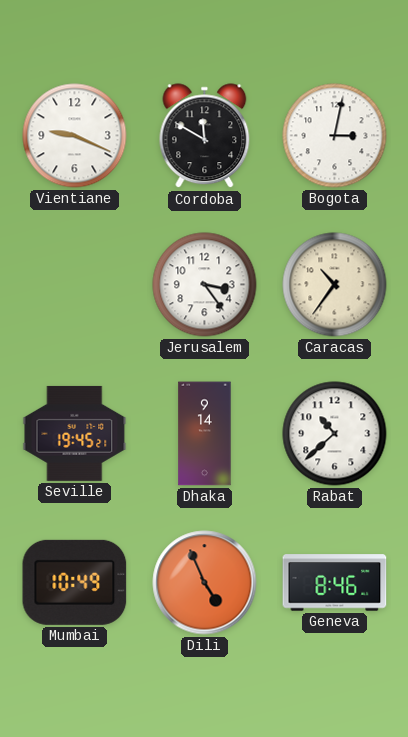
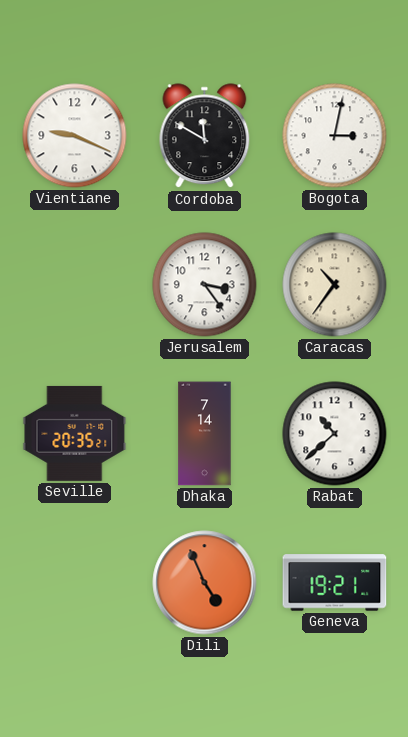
Seville: 19:45 -> 20:35
Dhaka: 9:14 -> 7:14
Mumbai: 10:49 -> none
Geneva: 8:46 -> 19:21
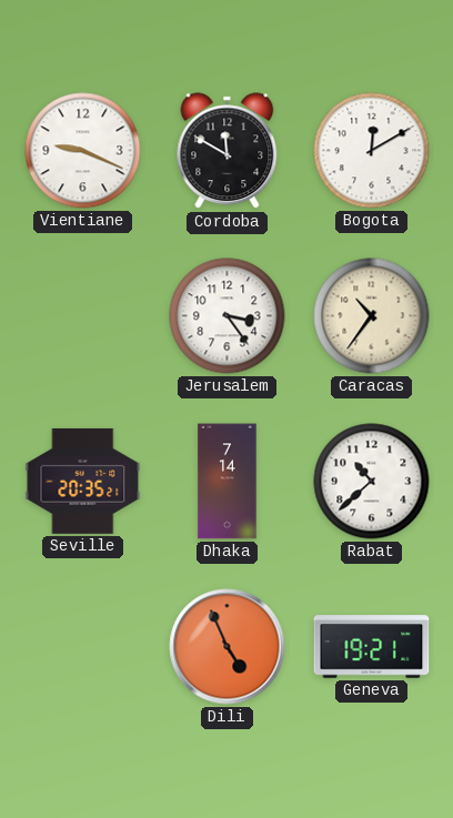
Bogota: 3:02 -> 12:10
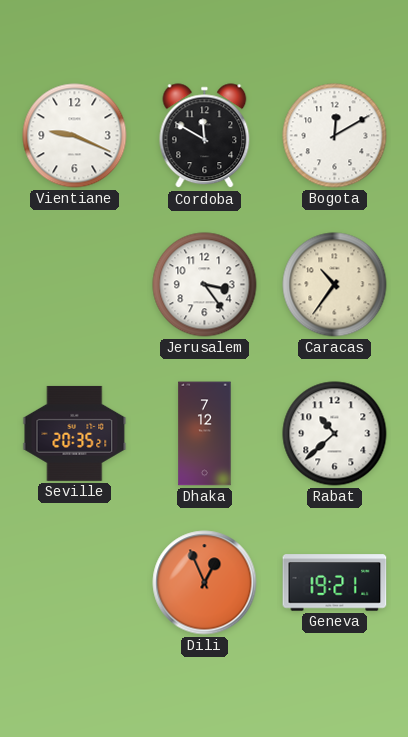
Dhaka: 7:14 -> 7:12
Dili: 4:56 -> 12:56
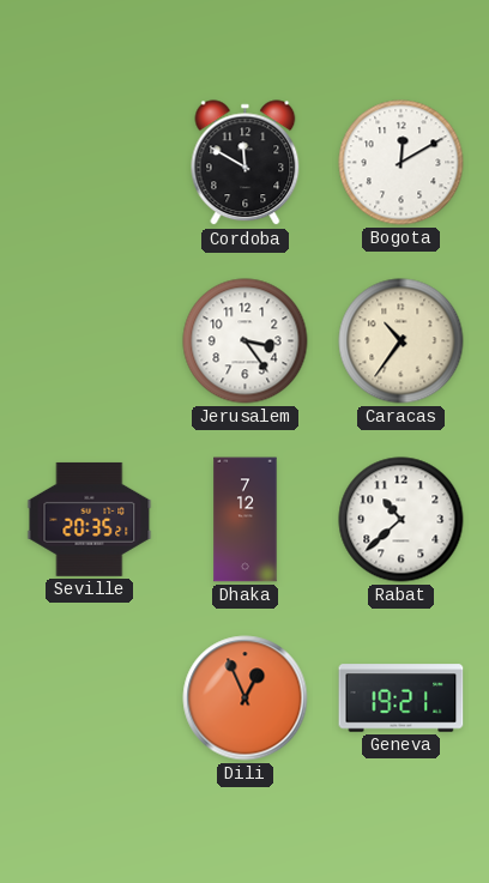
Vientiane: 9:19 -> none
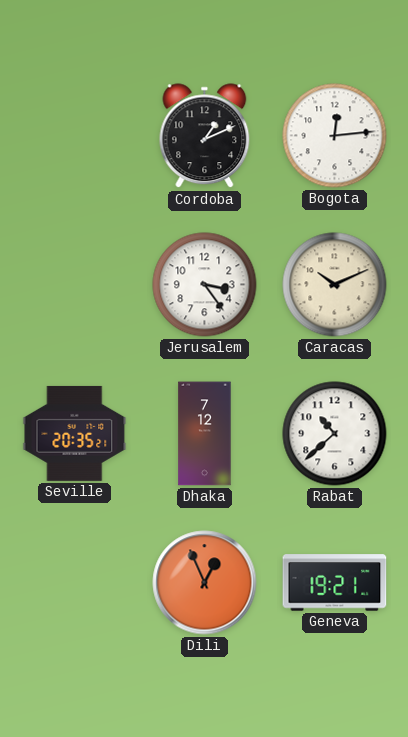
Cordoba: 11:50 -> 1:11
Bogota: 12:10 -> 12:14
Caracas: 10:36 -> 10:11
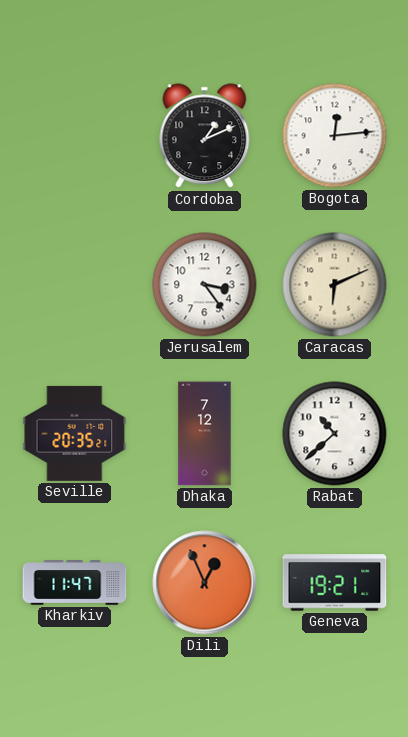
Caracas: 10:11 -> 6:11
Kharkiv: none -> 11:47
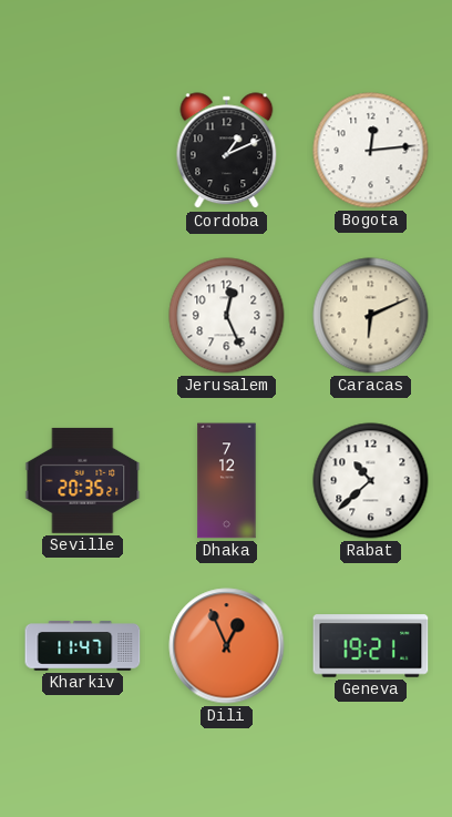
Jerusalem: 3:24 -> 12:26
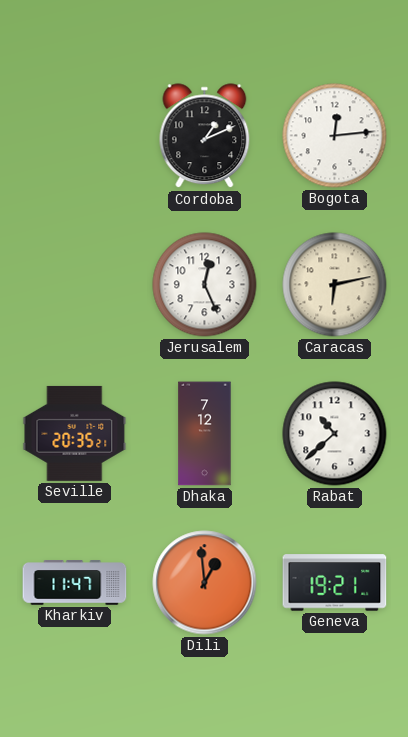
Caracas: 6:11 -> 6:13
Dili: 12:56 -> 12:59
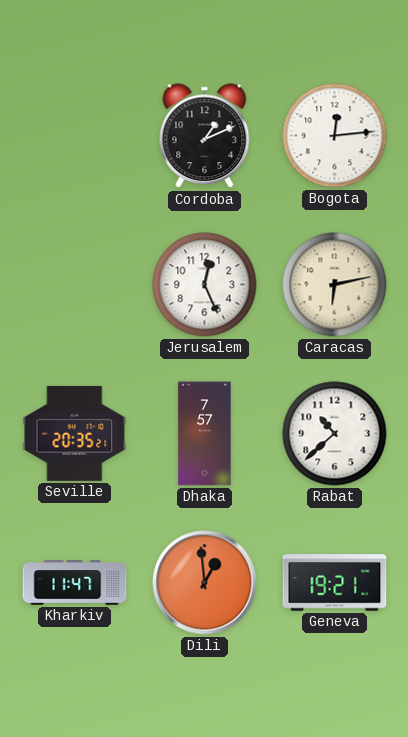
Dhaka: 7:12 -> 7:57
